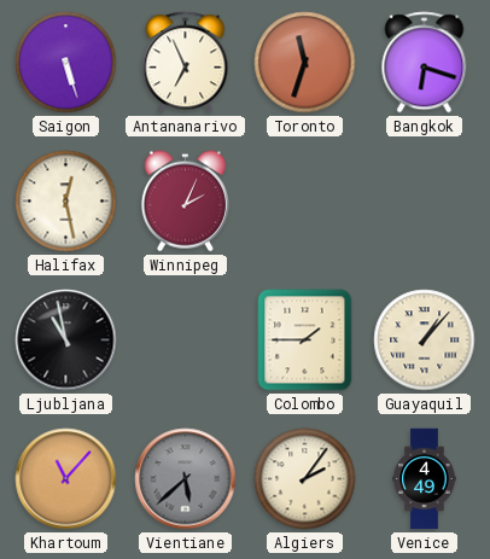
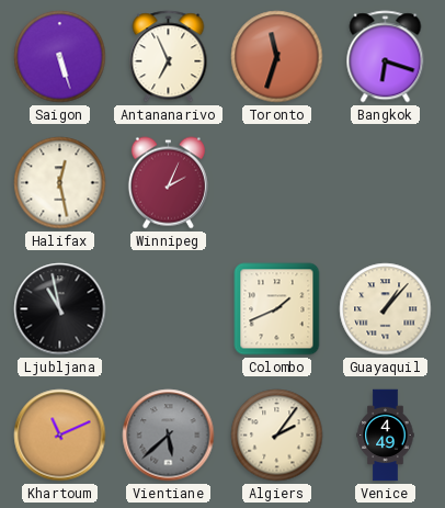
Colombo: 1:45 -> 1:41
Khartoum: 11:07 -> 11:11
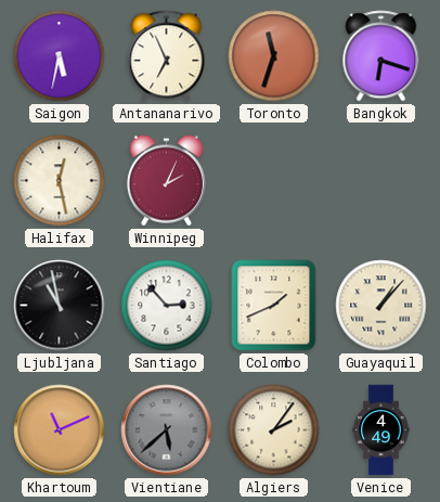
Saigon: 5:27 -> 5:32
Santiago: none -> 2:53
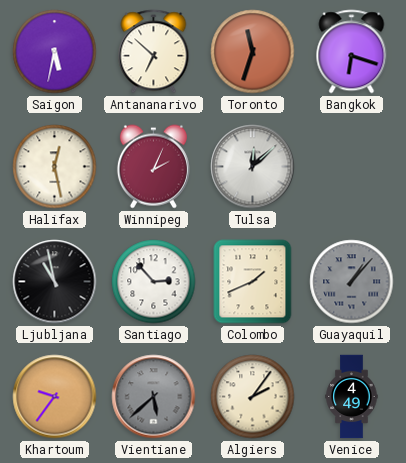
Antananarivo: 6:56 -> 6:52
Tulsa: none -> 12:08
Guayaquil dial: cream -> grey
Khartoum: 11:11 -> 9:36
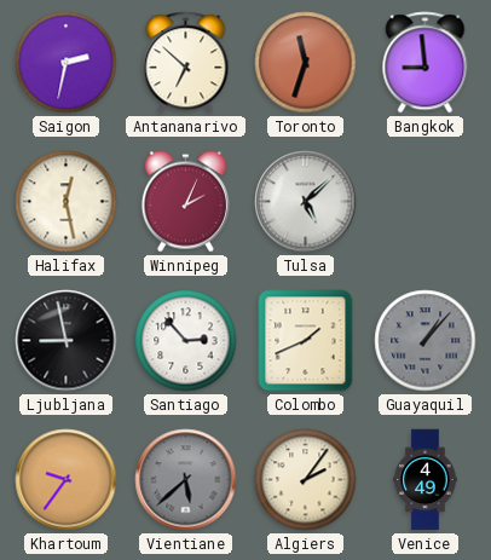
Saigon: 5:32 -> 2:32
Bangkok: 6:18 -> 8:59
Tulsa: 12:08 -> 5:08
Ljubljana: 10:58 -> 8:58
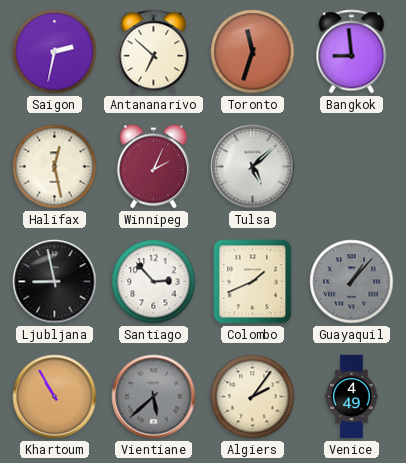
Khartoum: 9:36 -> 10:55
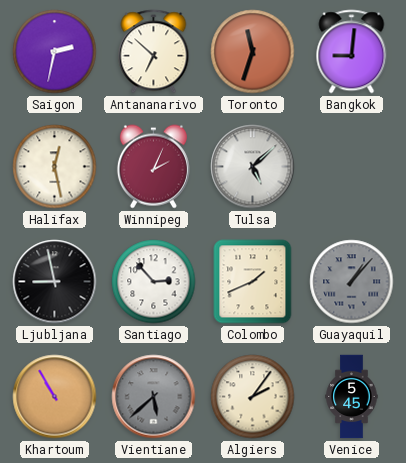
Bangkok: 8:59 -> 9:01
Venice: 4:49 -> 5:45
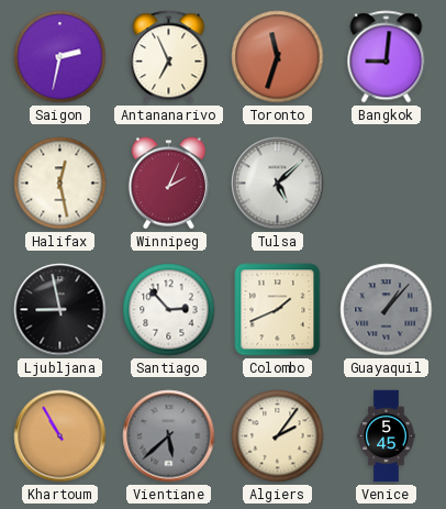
Antananarivo: 6:52 -> 6:56
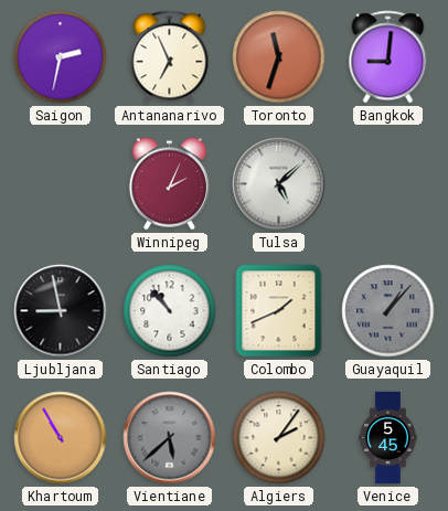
Halifax: 12:28 -> none
Santiago: 2:53 -> 10:53
